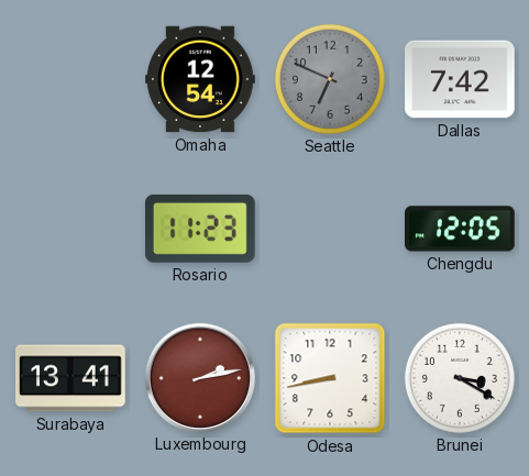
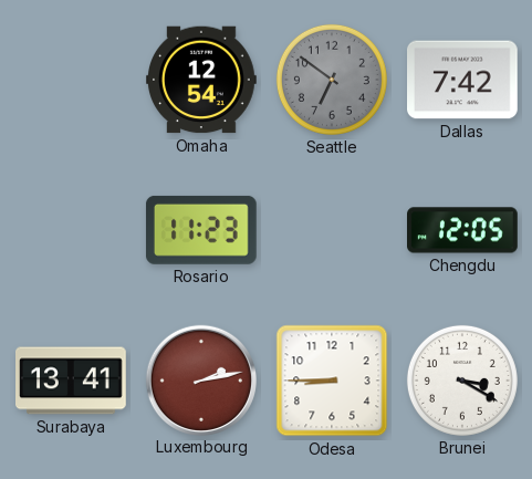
Seattle: 6:49 -> 6:51
Odesa: 8:43 -> 8:45
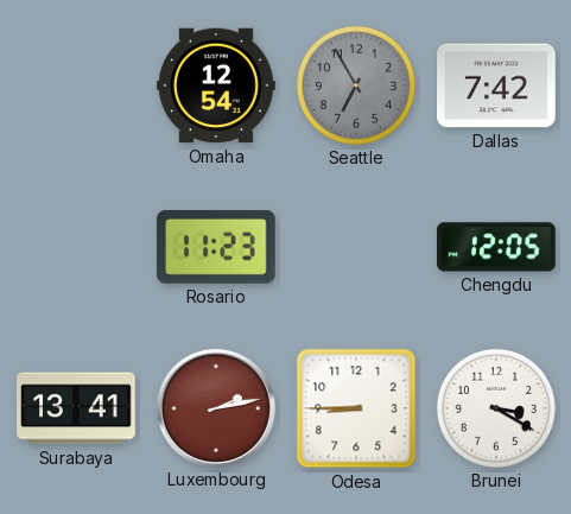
Seattle: 6:51 -> 6:55
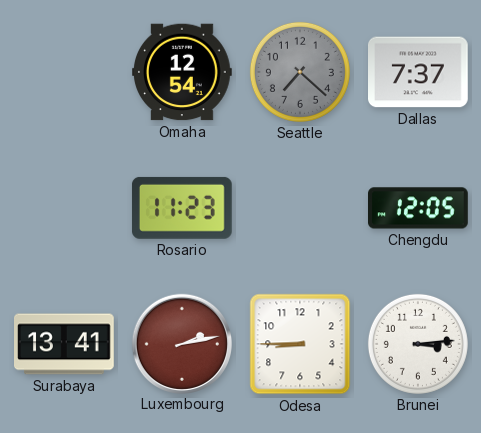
Seattle: 6:55 -> 7:22
Dallas: 7:42 -> 7:37
Brunei: 3:20 -> 3:14
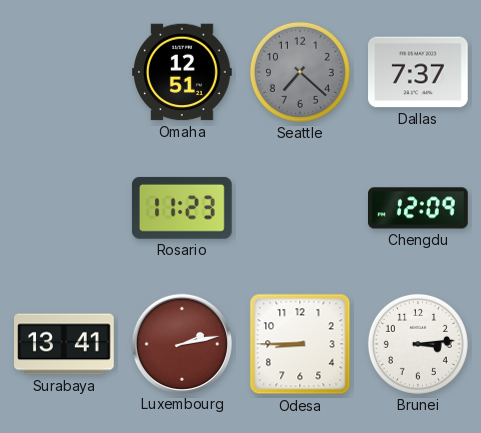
Omaha: 12:54 -> 12:51
Chengdu: 12:05 -> 12:09
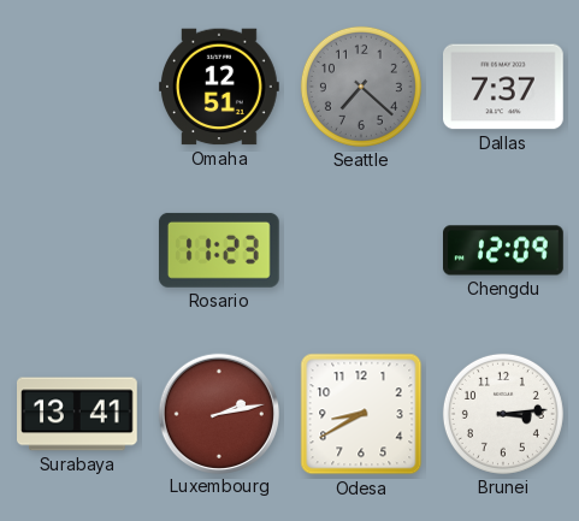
Odesa: 8:45 -> 8:40
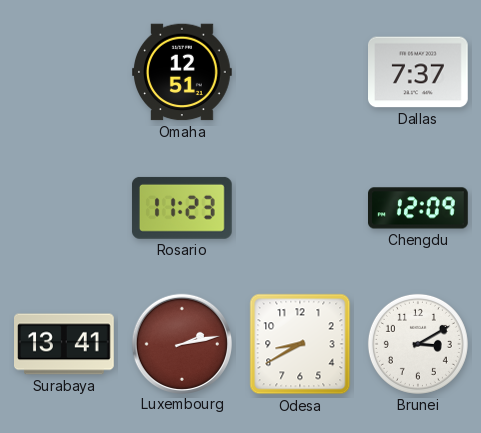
Seattle: 7:22 -> none
Brunei: 3:14 -> 3:10
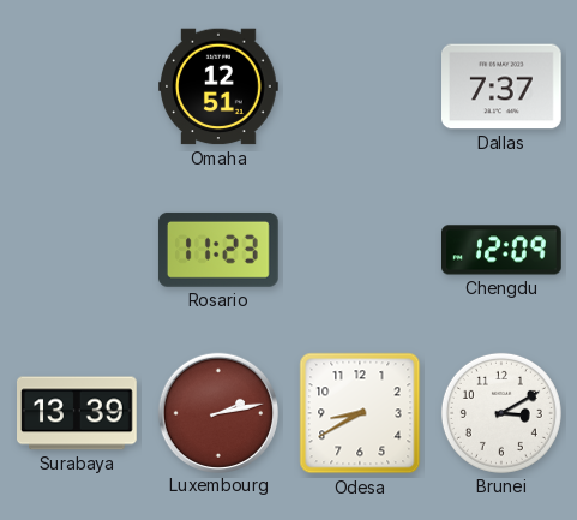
Surabaya: 13:41 -> 13:39
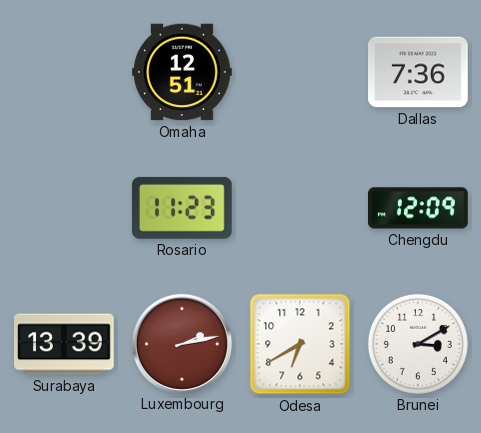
Dallas: 7:37 -> 7:36
Odesa: 8:40 -> 6:40
